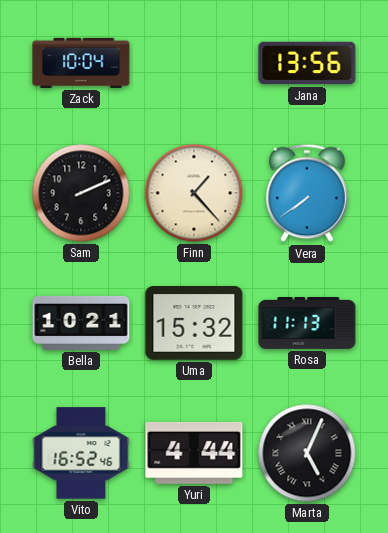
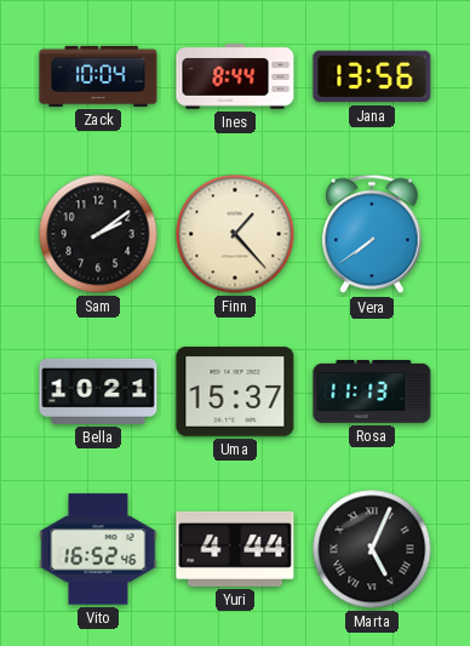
Ines: none -> 8:44
Sam: 2:11 -> 2:09
Uma: 15:32 -> 15:37
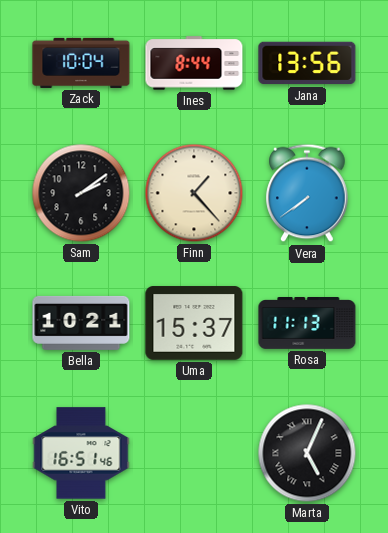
Vito: 16:52 -> 16:51
Yuri: 4:44 -> none
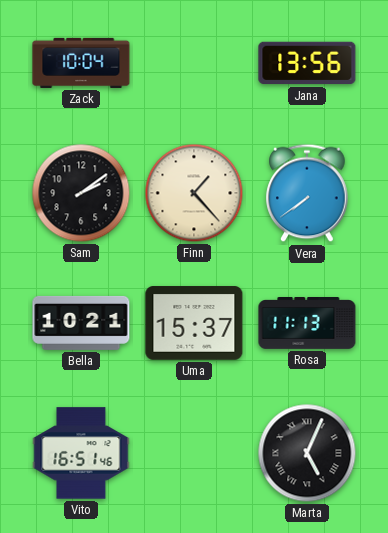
Ines: 8:44 -> none
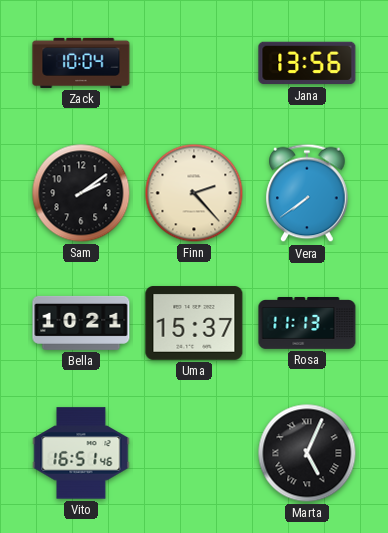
Finn: 1:23 -> 2:23
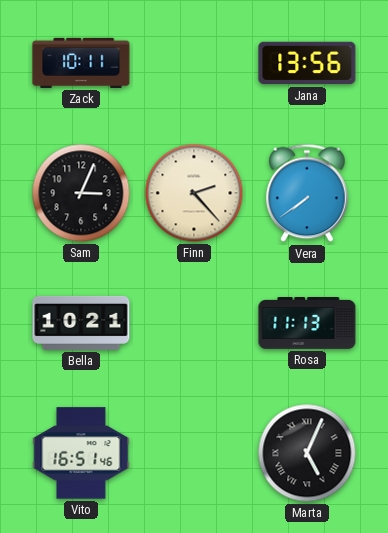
Zack: 10:04 -> 10:11
Sam: 2:09 -> 3:04
Uma: 15:37 -> none
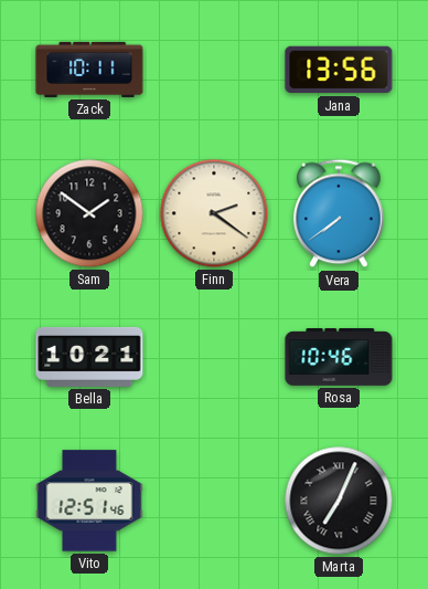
Sam: 3:04 -> 1:51
Finn: 2:23 -> 2:21
Rosa: 11:13 -> 10:46
Vito: 16:51 -> 12:51
Marta: 5:04 -> 7:04
